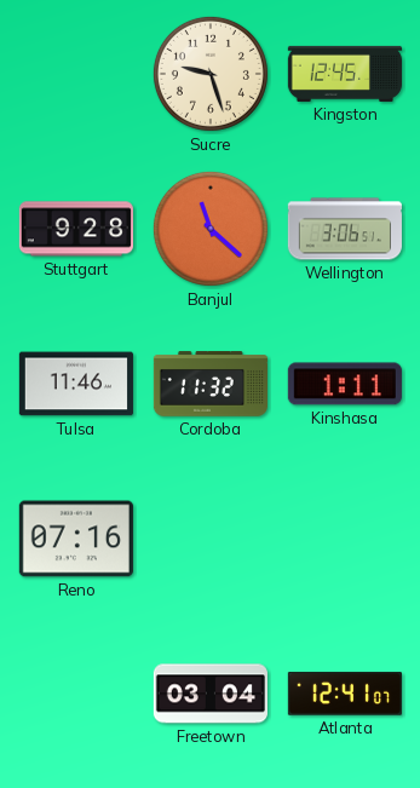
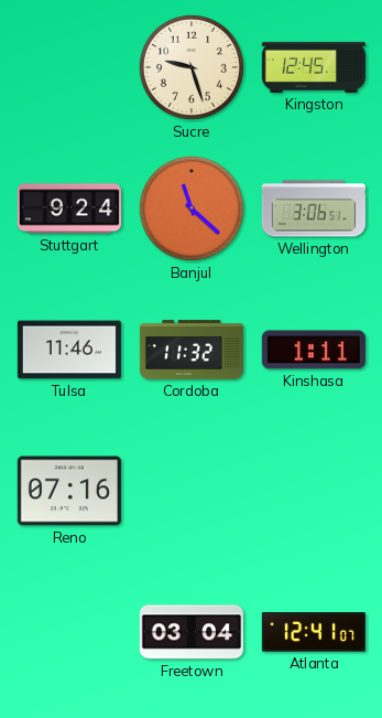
Stuttgart: 9:28 -> 9:24
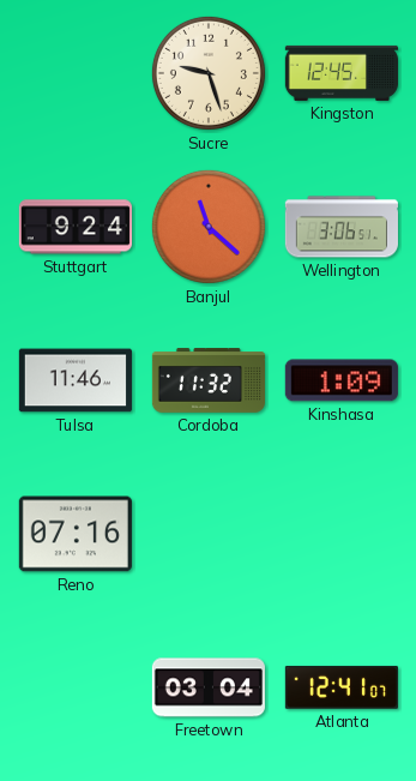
Kinshasa: 1:11 -> 1:09
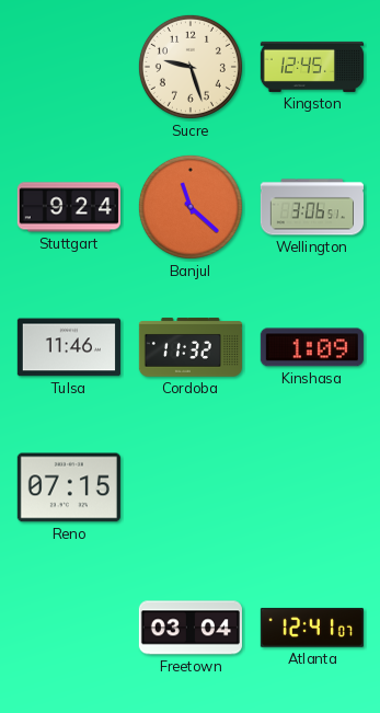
Reno: 07:16 -> 07:15
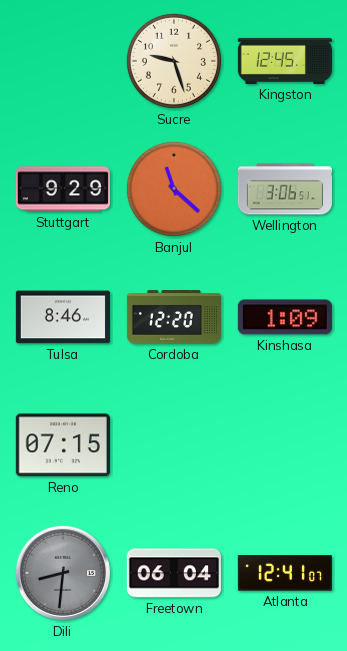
Stuttgart: 9:24 -> 9:29
Tulsa: 11:46 -> 8:46
Cordoba: 11:32 -> 12:20
Dili: none -> 8:31
Freetown: 03:04 -> 06:04
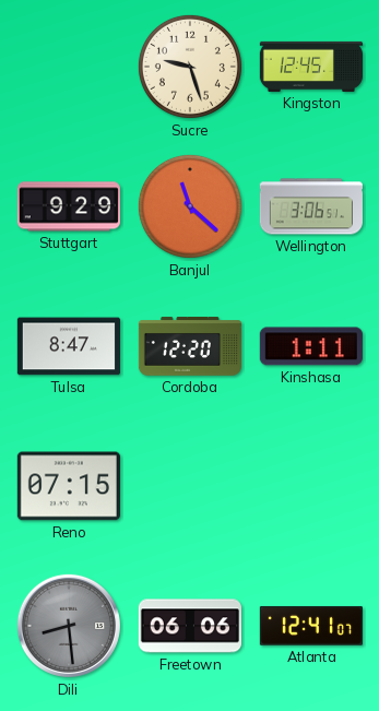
Tulsa: 8:46 -> 8:47
Kinshasa: 1:09 -> 1:11
Dili: 8:31 -> 8:29
Freetown: 06:04 -> 06:06
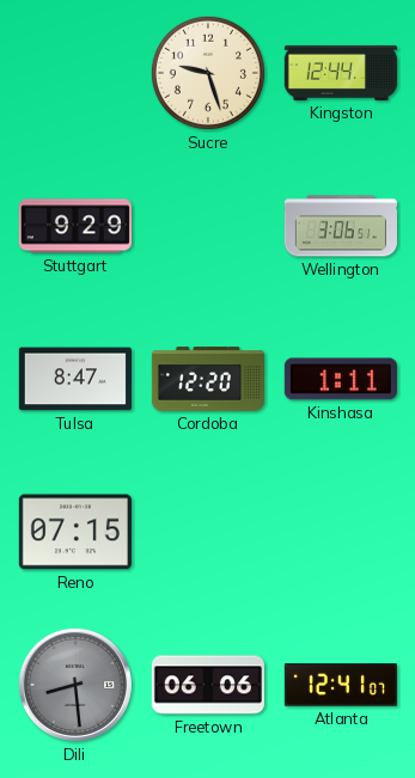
Kingston: 12:45 -> 12:44
Banjul: 11:22 -> none
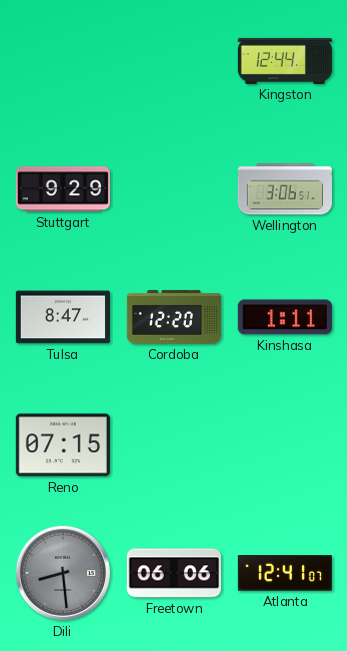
Sucre: 9:27 -> none
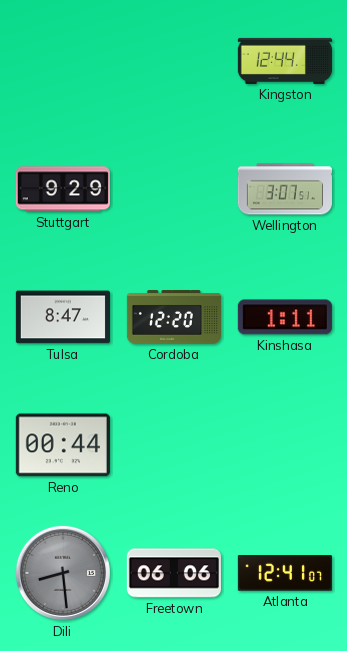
Wellington: 3:06 -> 3:07
Reno: 07:15 -> 00:44
